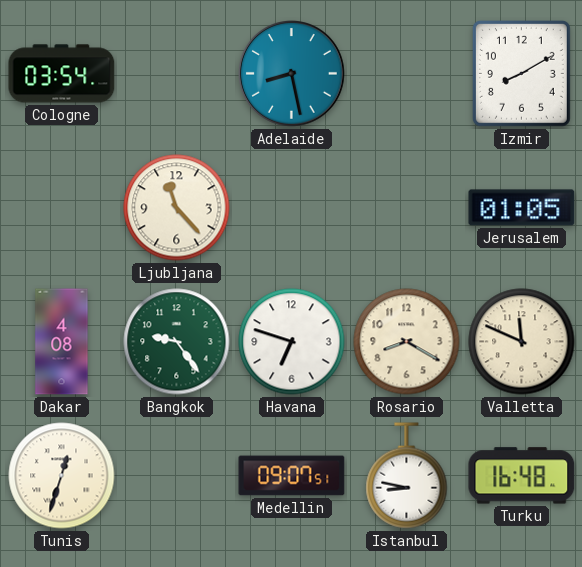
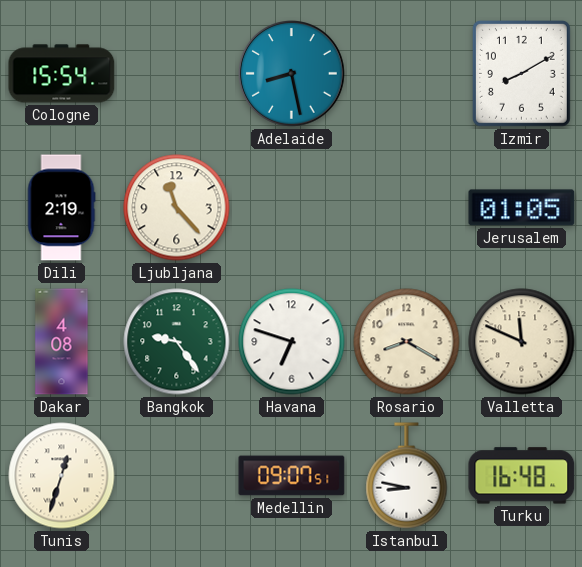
Cologne: 03:54 -> 15:54
Dili: none -> 2:19
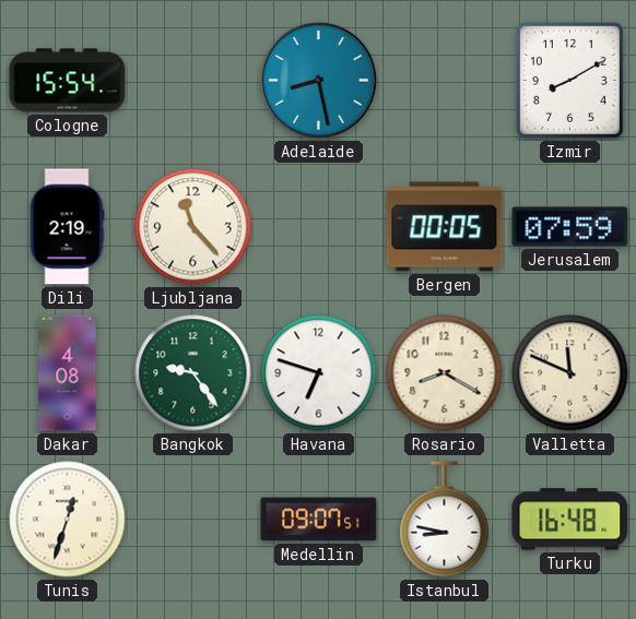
Bergen: none -> 00:05
Jerusalem: 01:05 -> 07:59
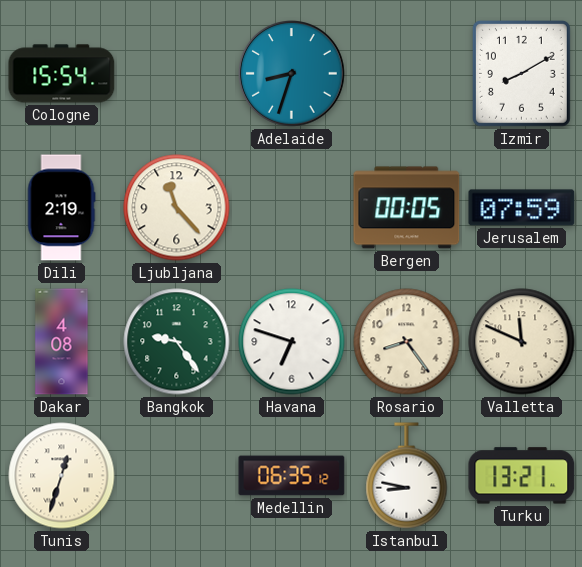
Adelaide: 8:28 -> 8:33
Rosario: 8:20 -> 8:24
Medellin: 09:07 -> 06:35
Turku: 16:48 -> 13:21
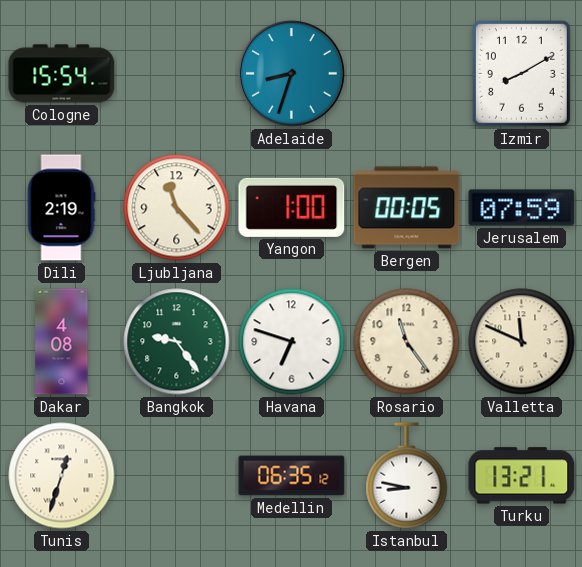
Yangon: none -> 1:00
Rosario: 8:24 -> 11:24
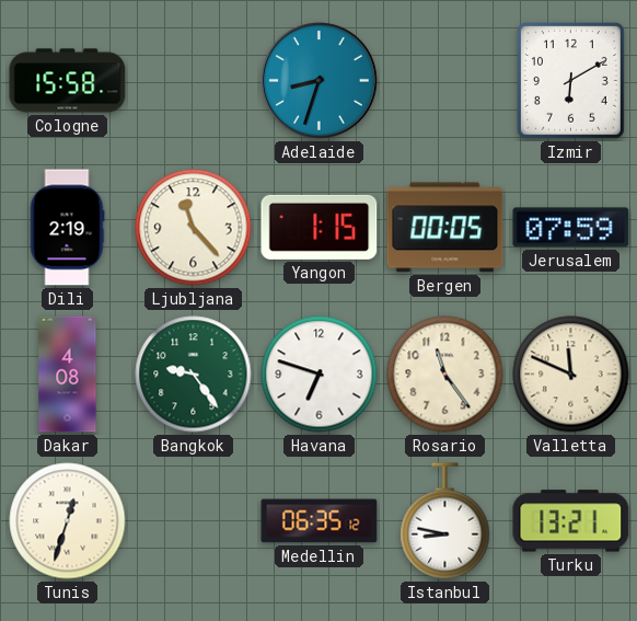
Cologne: 15:54 -> 15:58
Izmir: 8:10 -> 6:10
Yangon: 1:00 -> 1:15
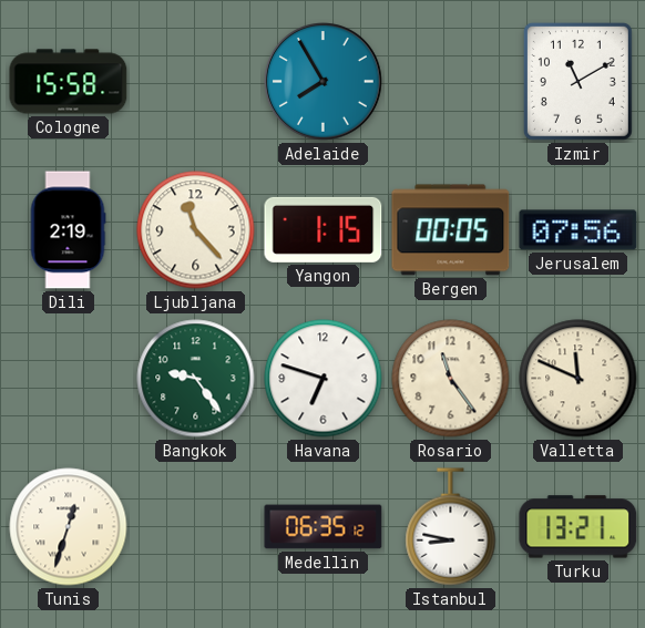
Adelaide: 8:33 -> 7:55
Izmir: 6:10 -> 11:10
Jerusalem: 07:59 -> 07:56
Dakar: 4:08 -> none
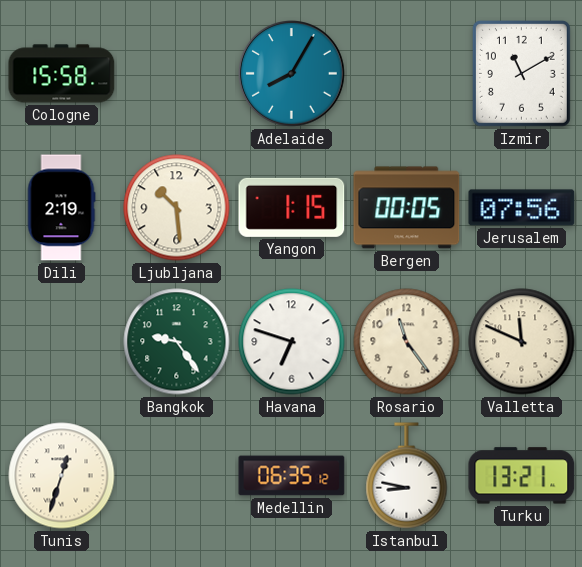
Adelaide: 7:55 -> 8:05
Ljubljana: 11:23 -> 10:29
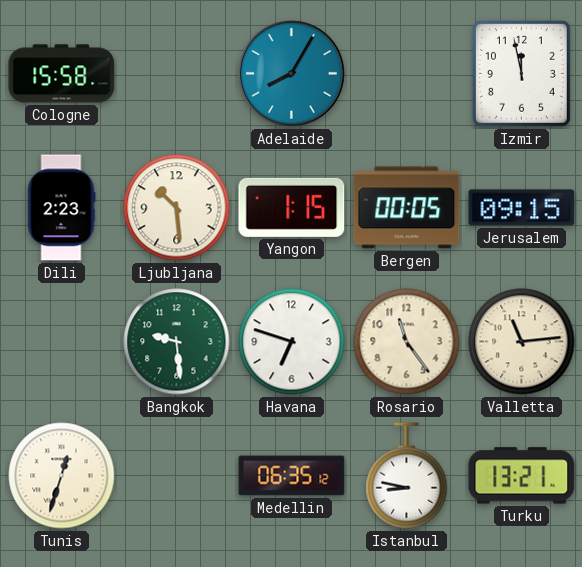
Izmir: 11:10 -> 11:58
Dili: 2:19 -> 2:23
Jerusalem: 07:56 -> 09:15
Bangkok: 9:24 -> 9:29
Valletta: 11:49 -> 11:14
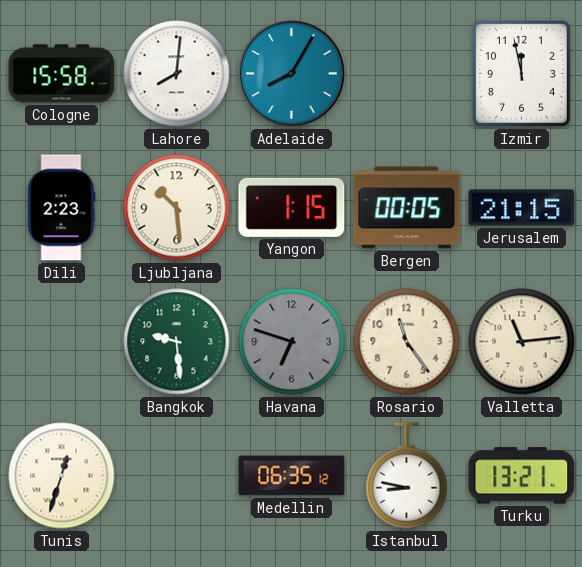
Lahore: none -> 8:01
Jerusalem: 09:15 -> 21:15
Havana dial: white -> grey
